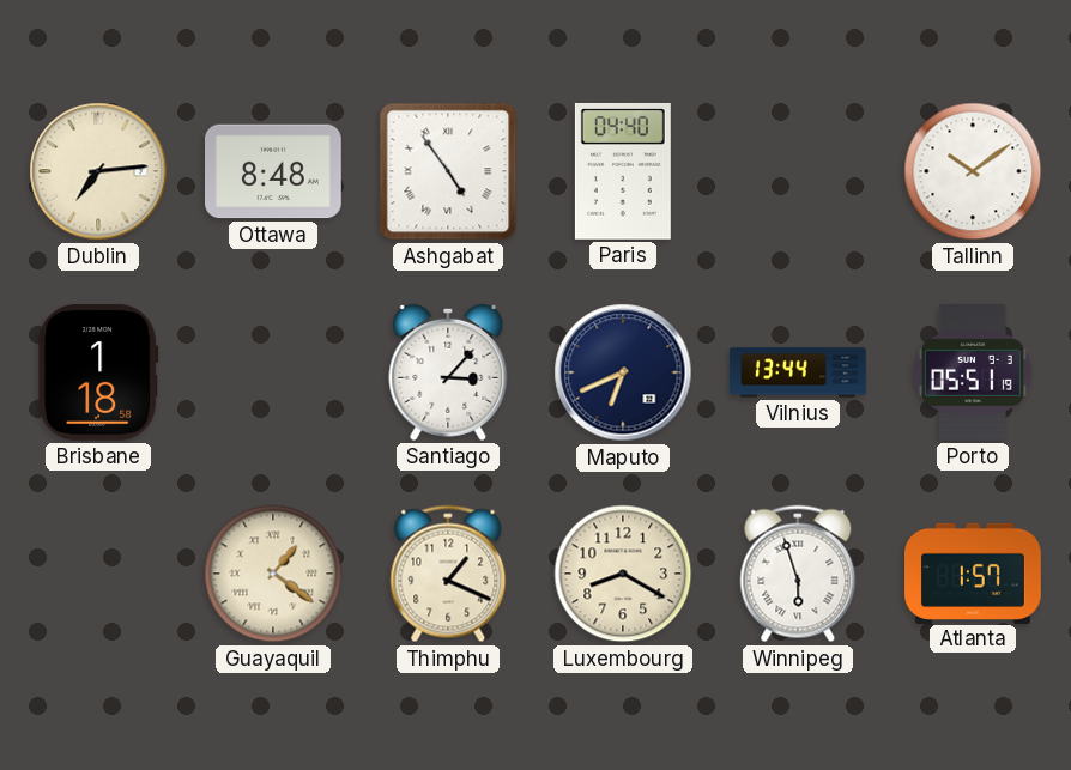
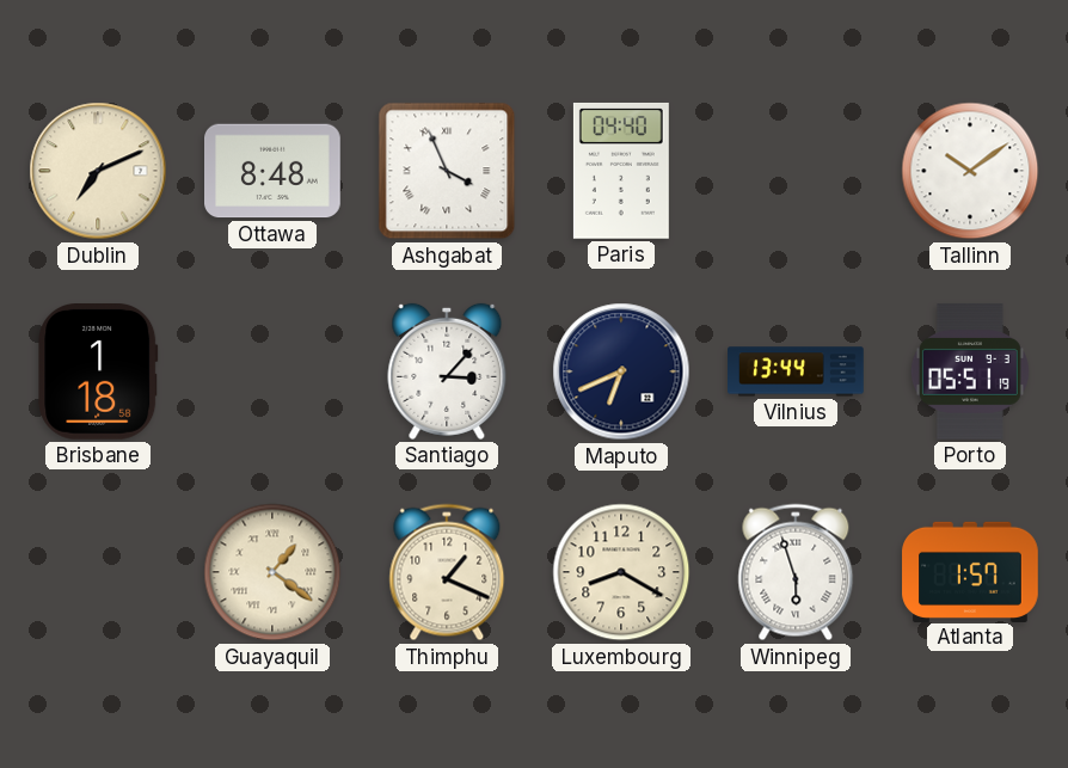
Dublin: 7:14 -> 7:11
Ashgabat: 4:54 -> 3:56
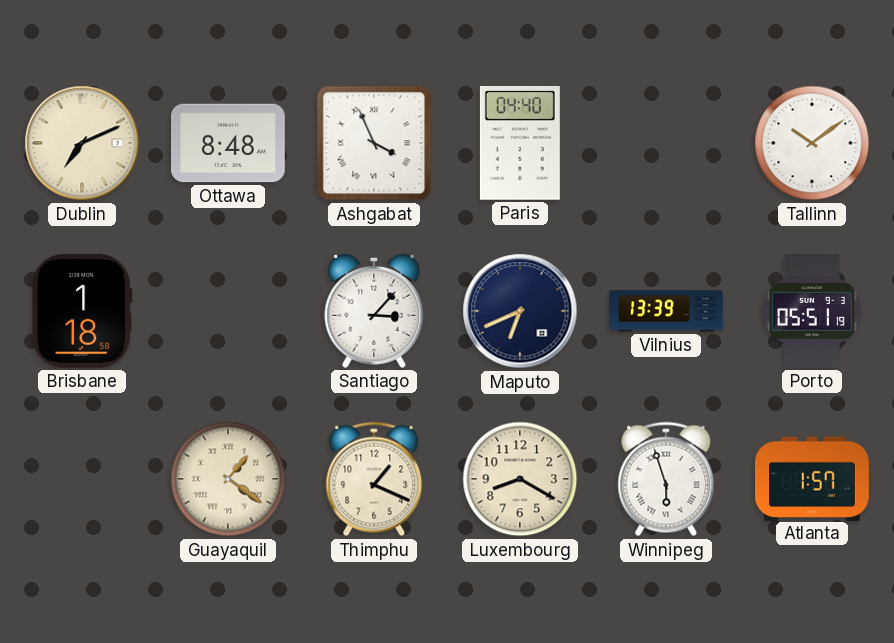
Vilnius: 13:44 -> 13:39
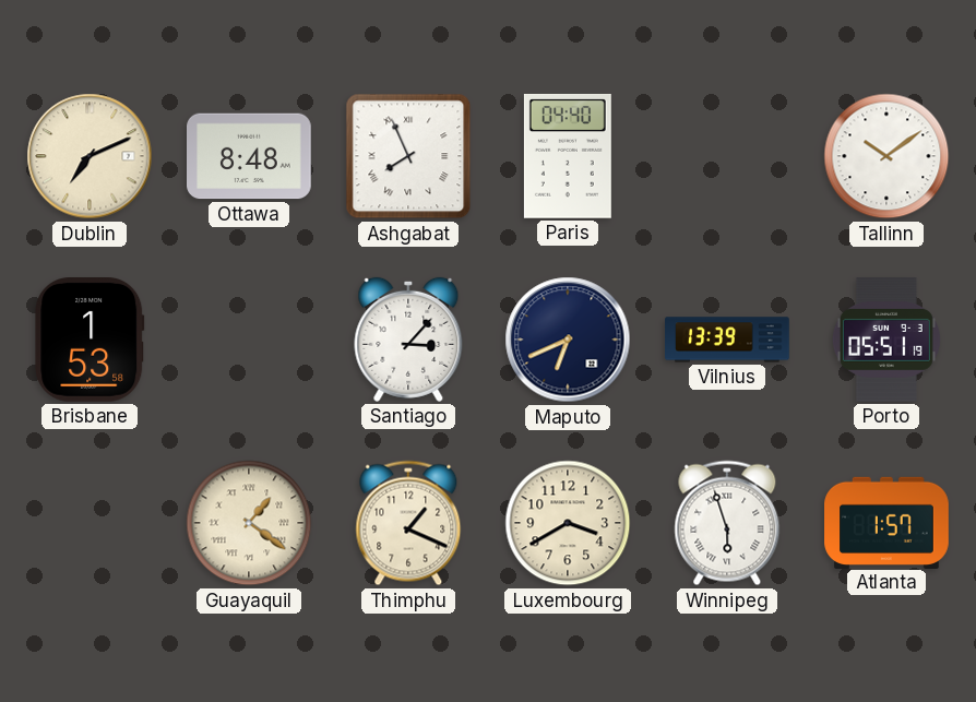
Ashgabat: 3:56 -> 7:56
Brisbane: 1:18 -> 1:53
Luxembourg: 8:20 -> 3:40
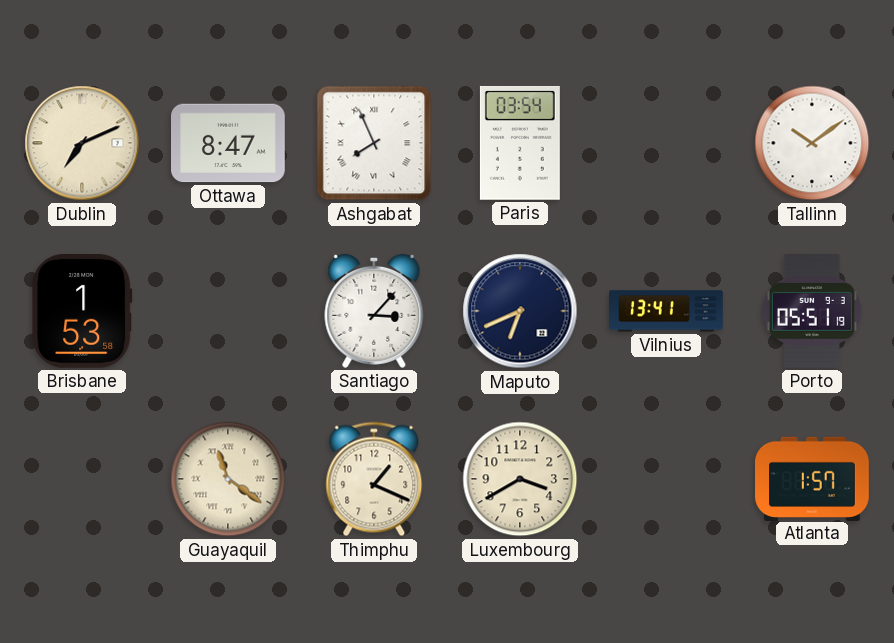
Ottawa: 8:48 -> 8:47
Paris: 04:40 -> 03:54
Vilnius: 13:39 -> 13:41
Guayaquil: 1:21 -> 11:21
Winnipeg: 5:57 -> none
